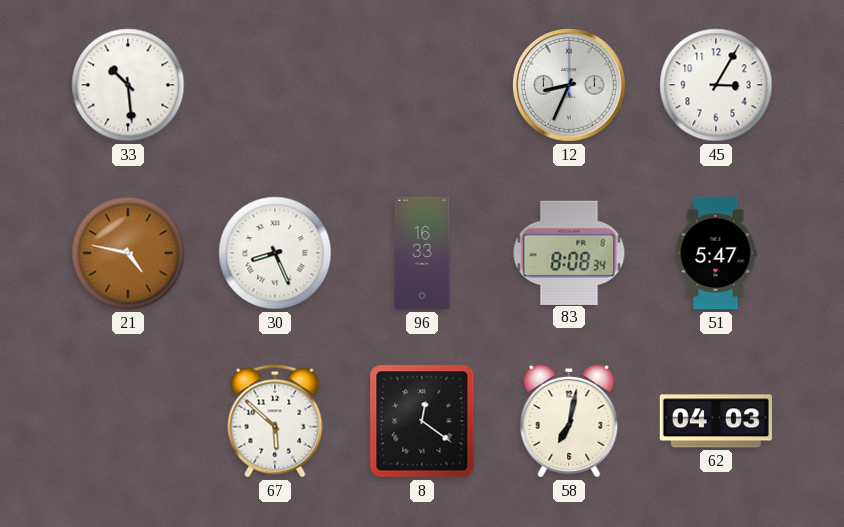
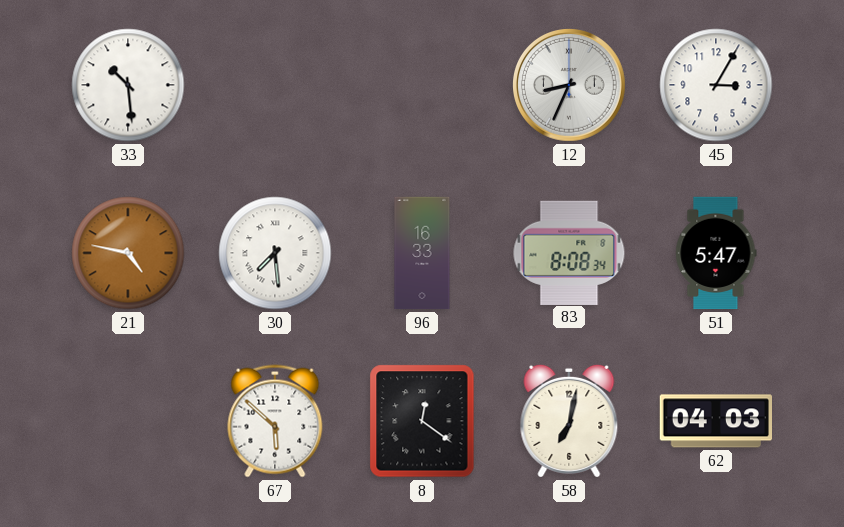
30: 8:26 -> 7:29
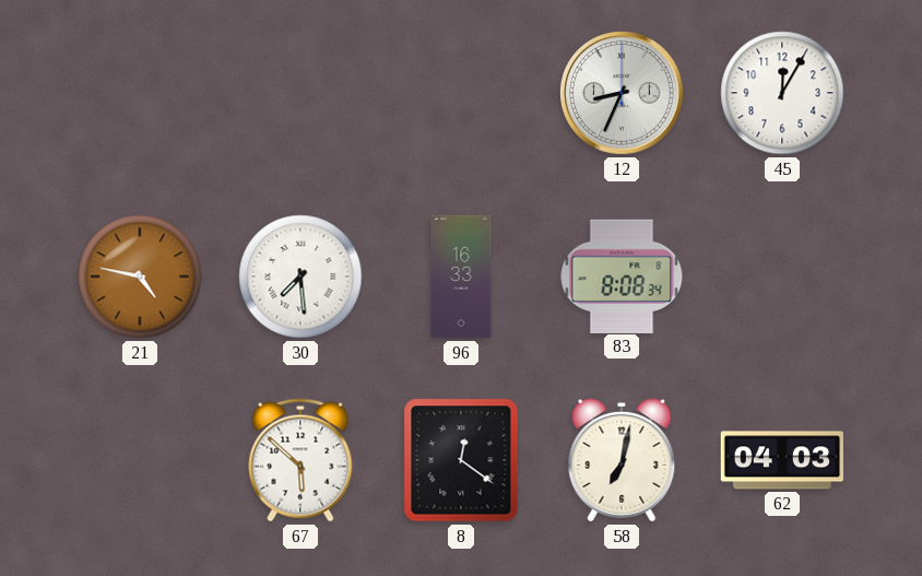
33: 10:29 -> none
45: 3:05 -> 12:05
51: 5:47 -> none
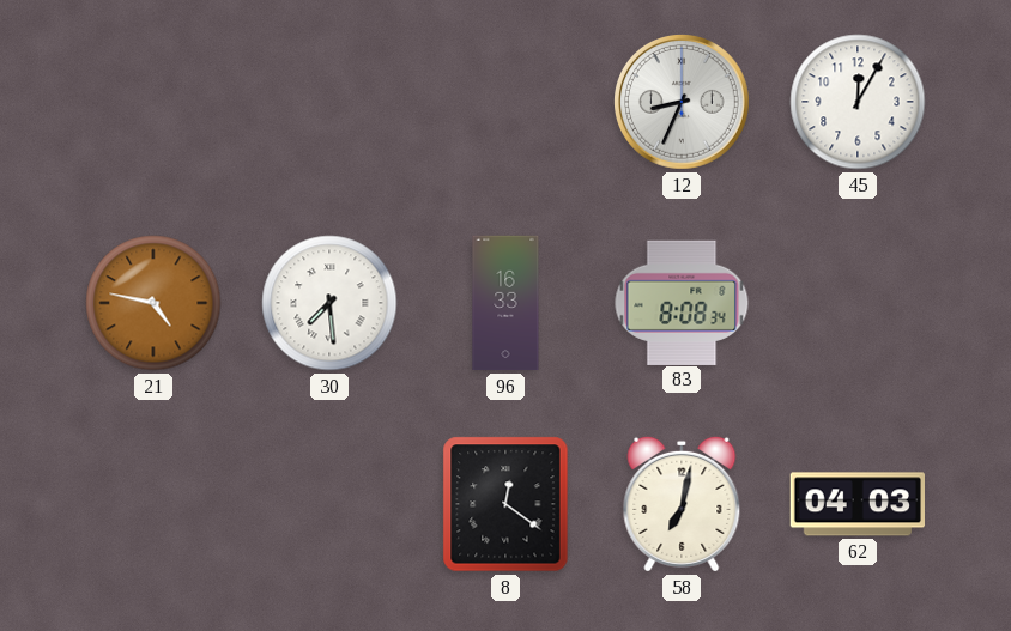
67: 5:52 -> none
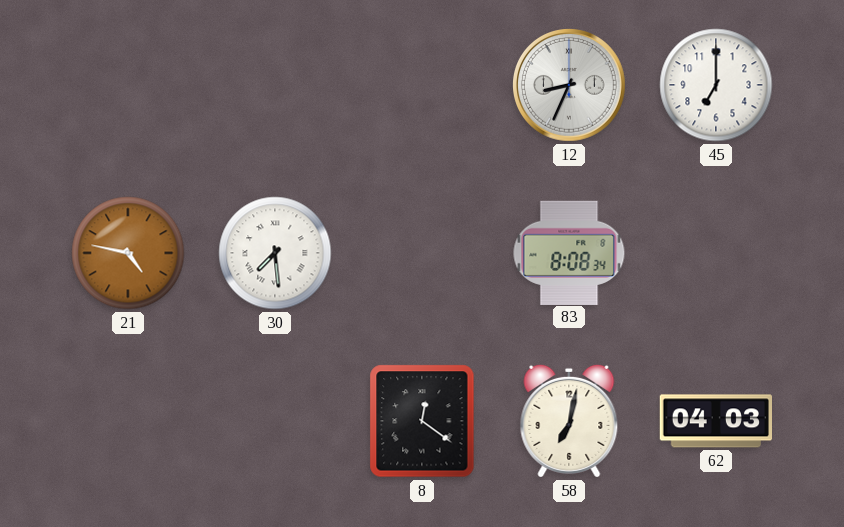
45: 12:05 -> 7:00
96: 16:33 -> none
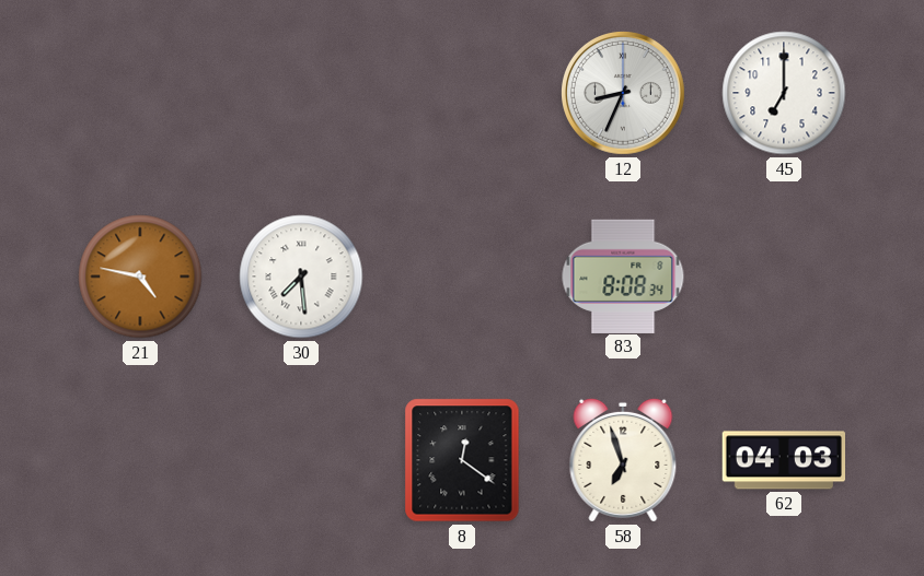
58: 7:02 -> 6:57
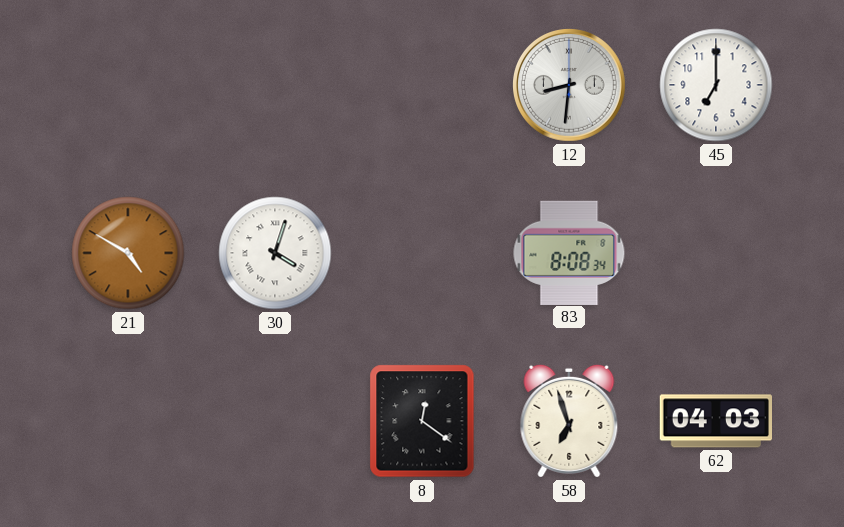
12: 8:34 -> 8:31
21: 4:47 -> 4:50
30: 7:29 -> 4:03
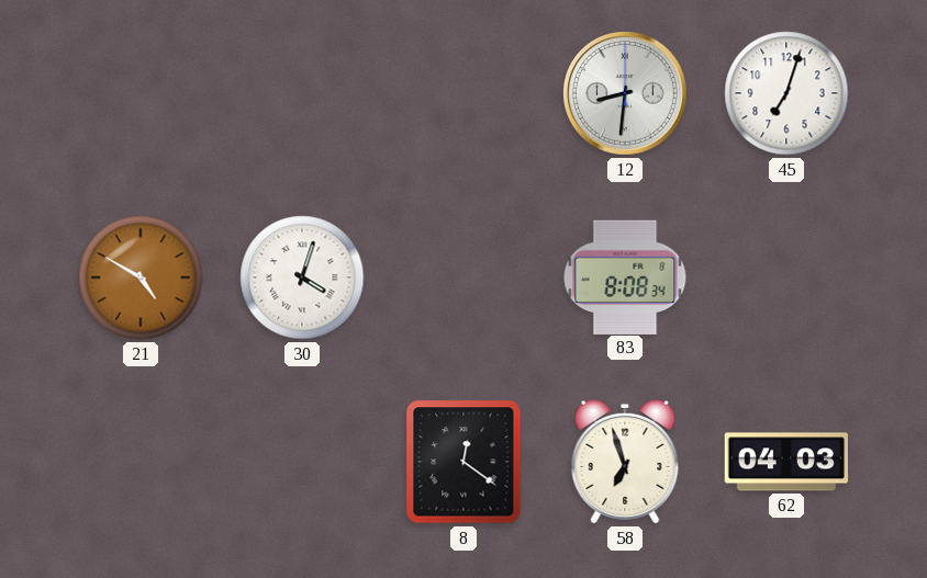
45: 7:00 -> 7:03
